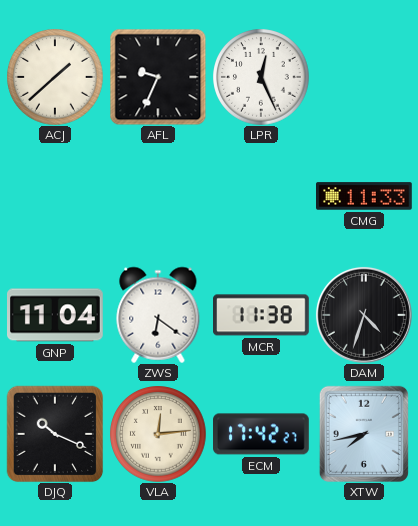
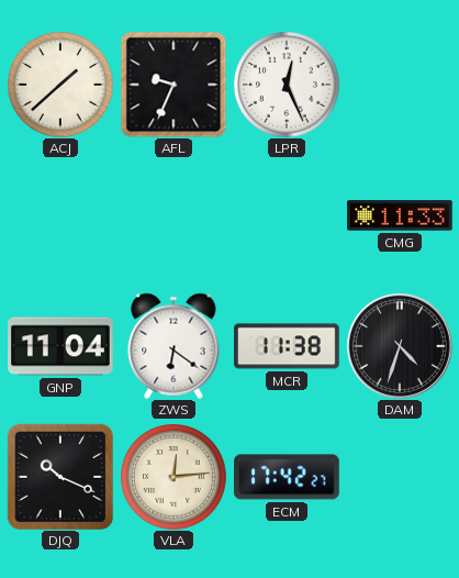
XTW: 7:43 -> none
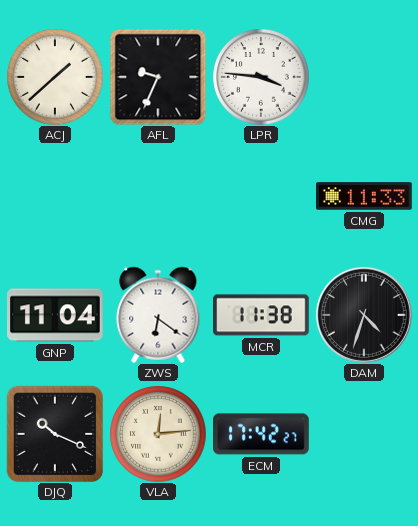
LPR: 12:26 -> 3:46
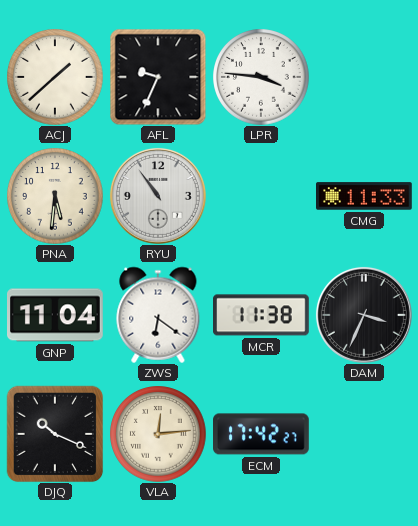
PNA: none -> 5:31
RYU: none -> 10:54
DAM: 4:33 -> 3:34
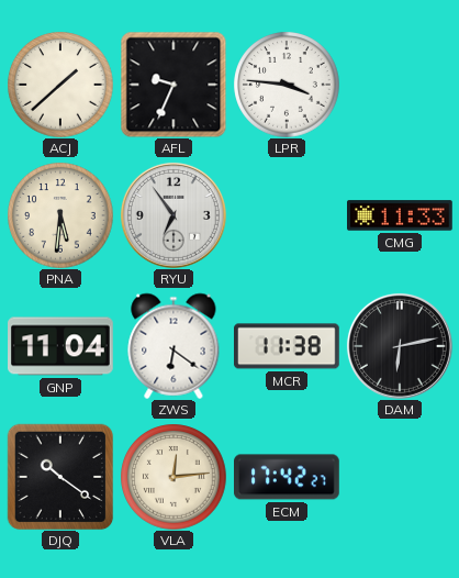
RYU: 10:54 -> 6:54
DAM: 3:34 -> 6:13
DJQ: 10:19 -> 10:21
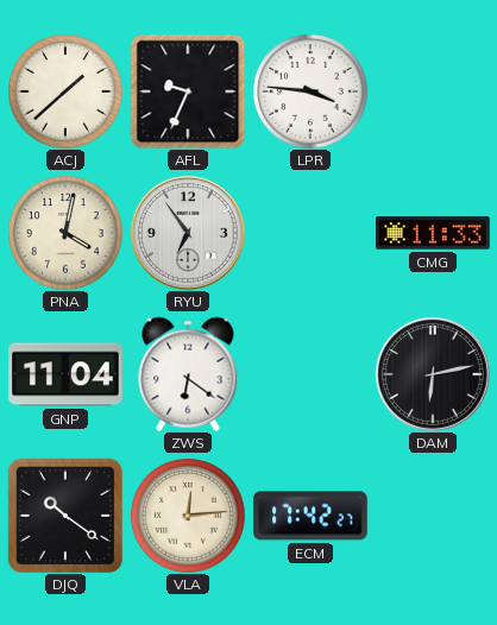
PNA: 5:31 -> 4:02
MCR: 11:38 -> none
